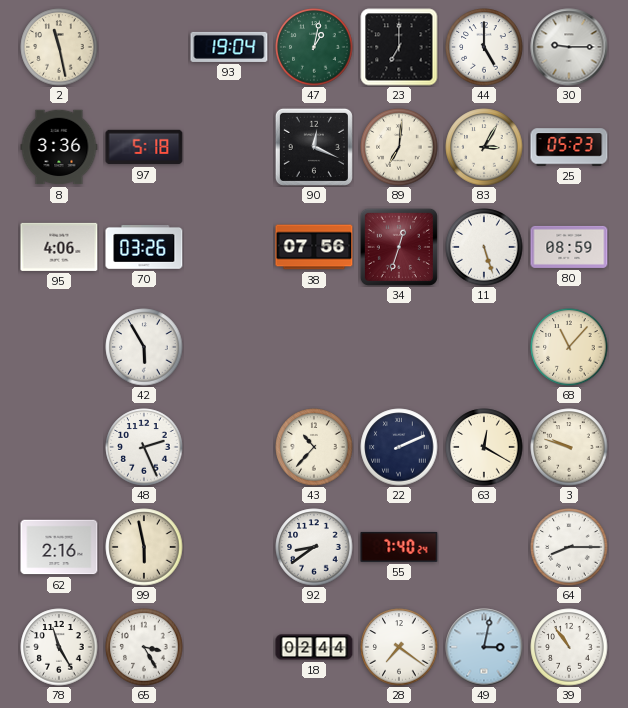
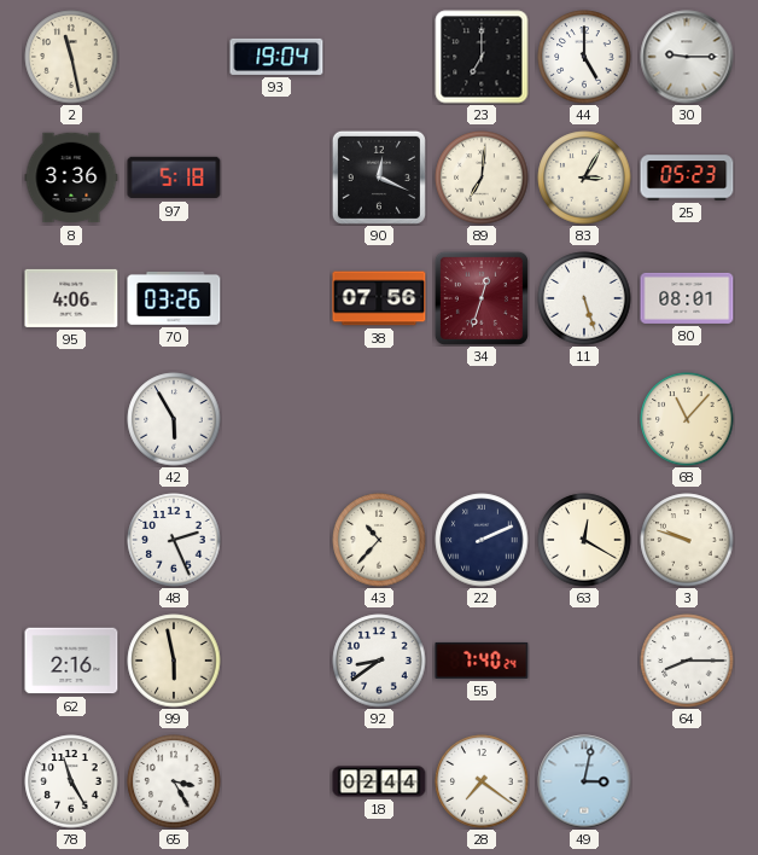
47: 1:02 -> none
80: 08:59 -> 08:01
39: 10:54 -> none
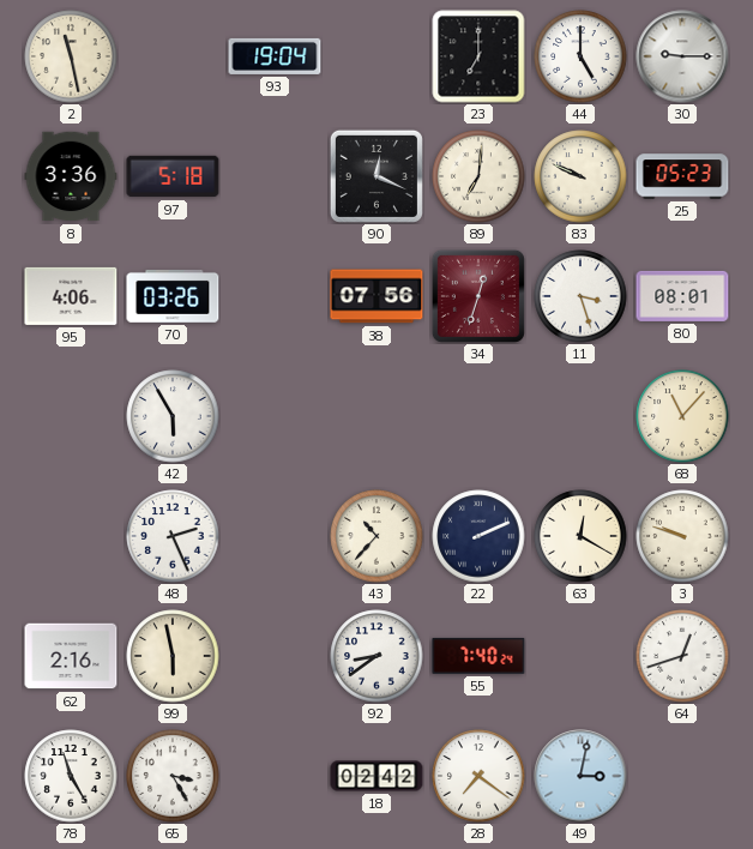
83: 3:05 -> 9:49
11: 5:27 -> 3:27
64: 8:15 -> 12:42
18: 02:44 -> 02:42
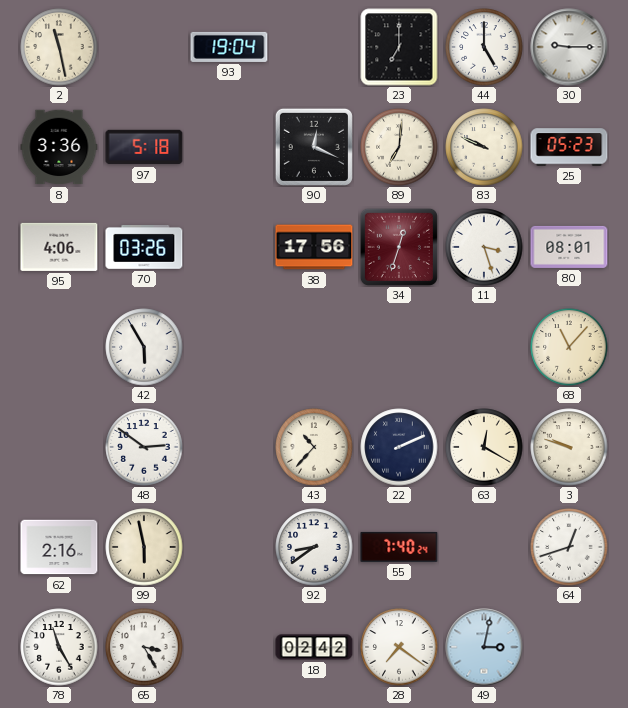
38: 07:56 -> 17:56
48: 2:26 -> 2:51
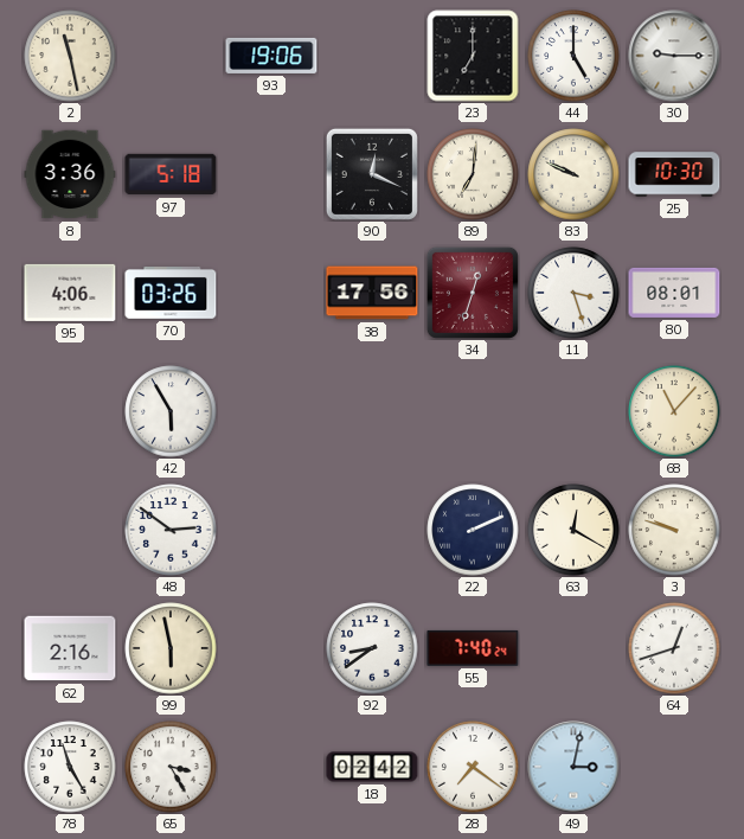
93: 19:04 -> 19:06
25: 05:23 -> 10:30
43: 10:37 -> none
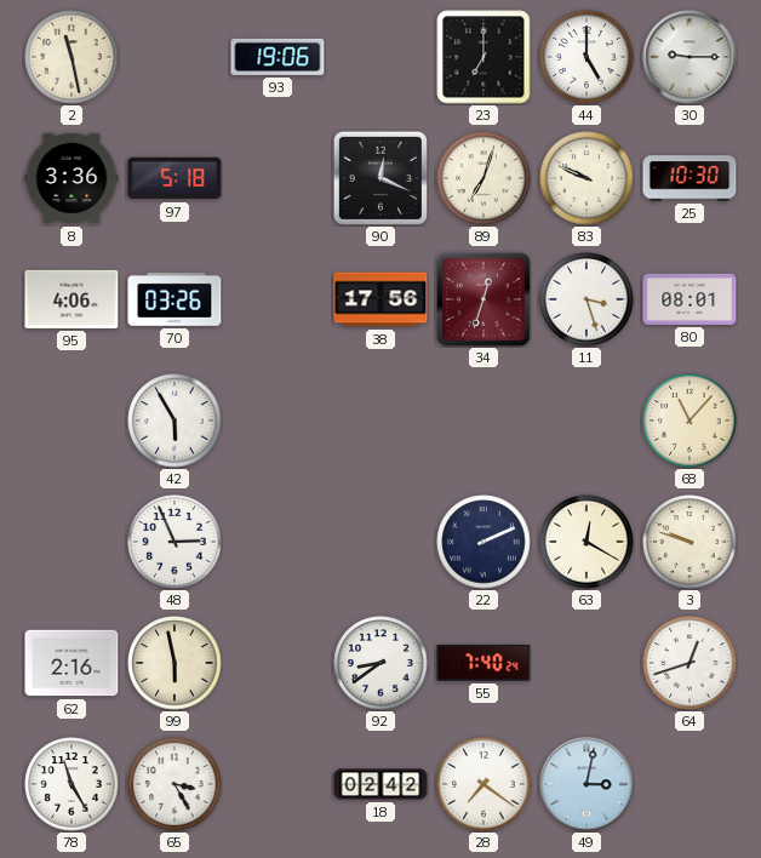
89: 7:01 -> 7:03
48: 2:51 -> 2:56
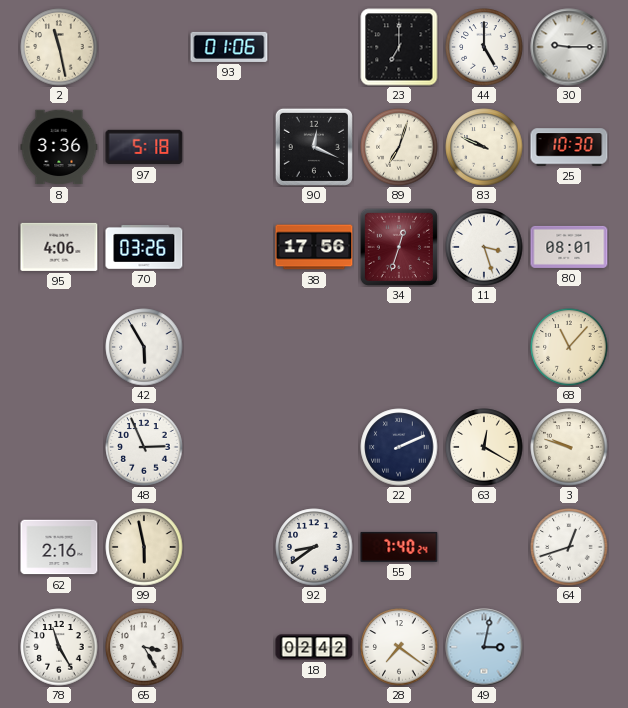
93: 19:06 -> 01:06
